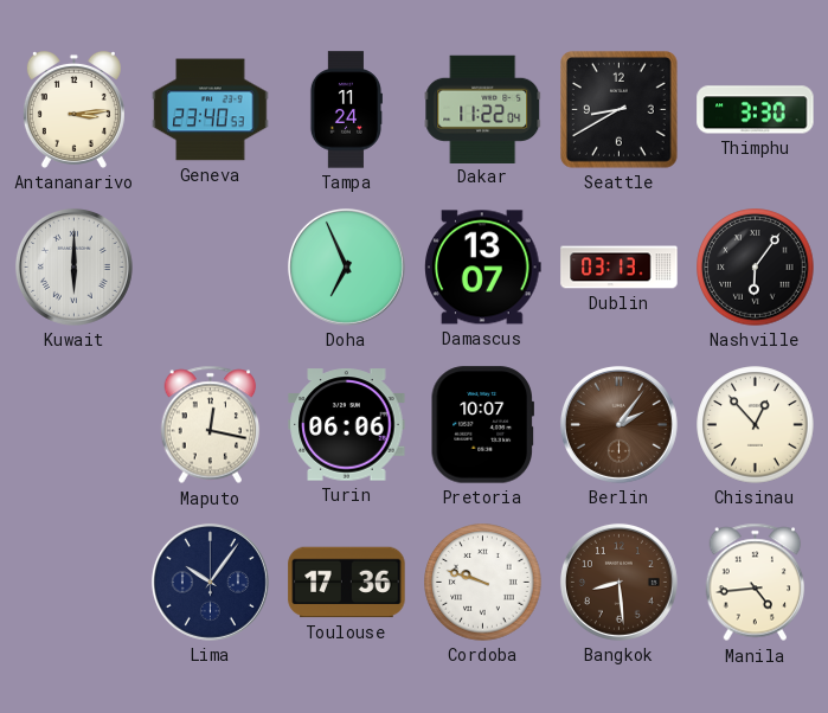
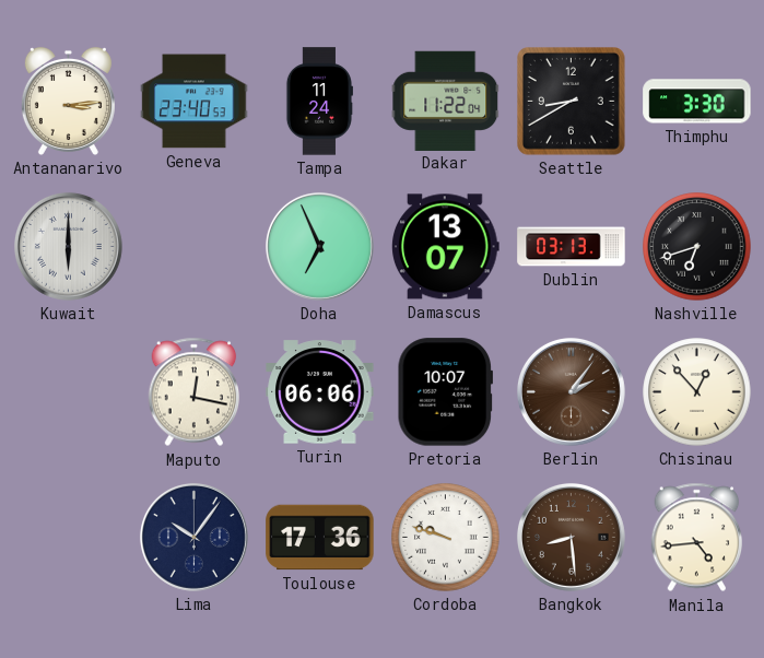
Nashville: 6:06 -> 6:42
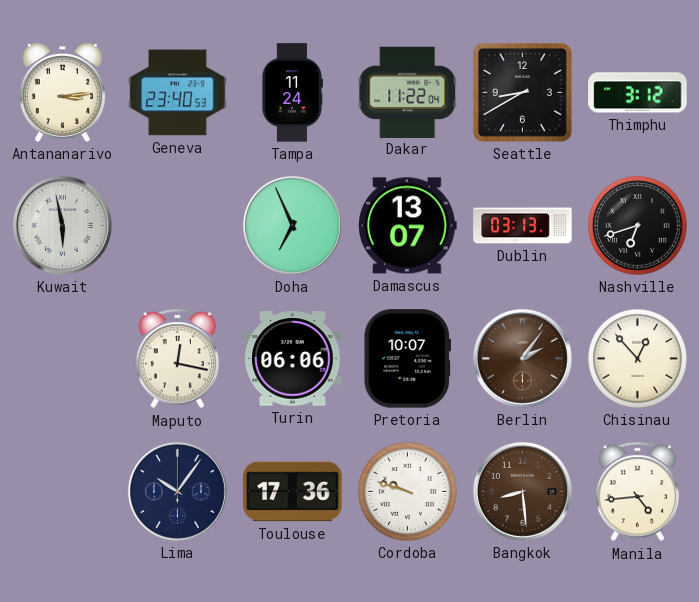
Thimphu: 3:30 -> 3:12
Kuwait: 6:00 -> 5:58
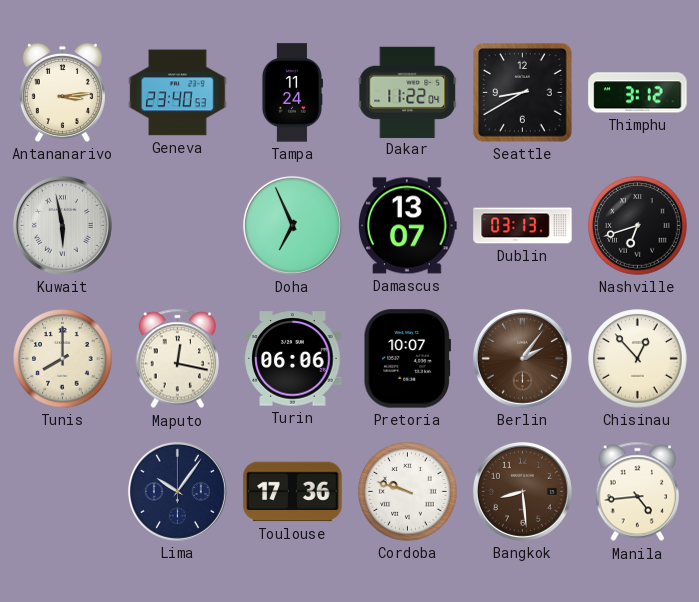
Tunis: none -> 8:00
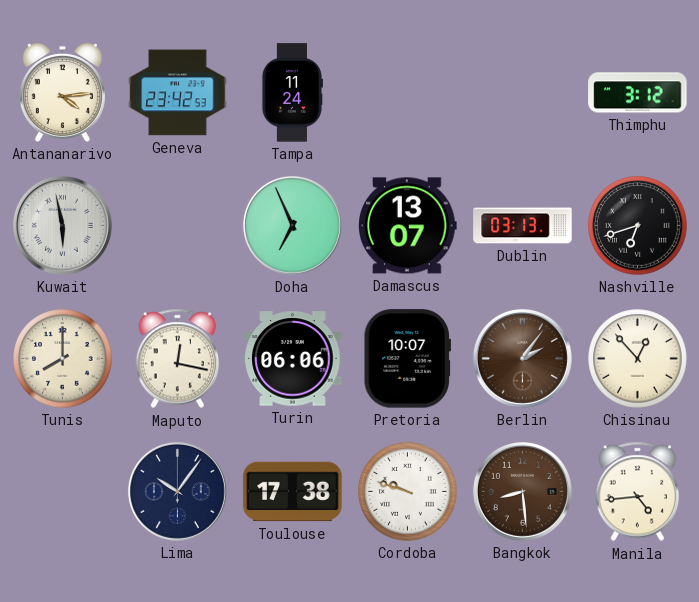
Antananarivo: 3:14 -> 4:14
Geneva: 23:40 -> 23:42
Dakar: 11:22 -> none
Seattle: 8:40 -> none
Toulouse: 17:36 -> 17:38
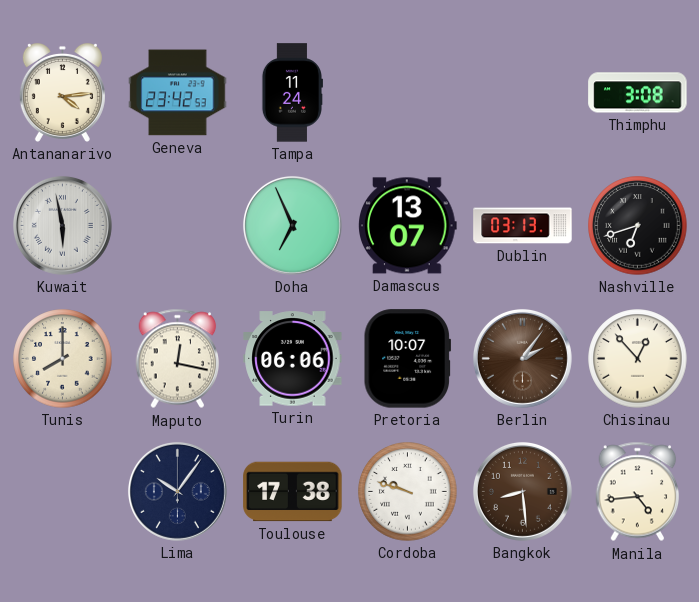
Thimphu: 3:12 -> 3:08
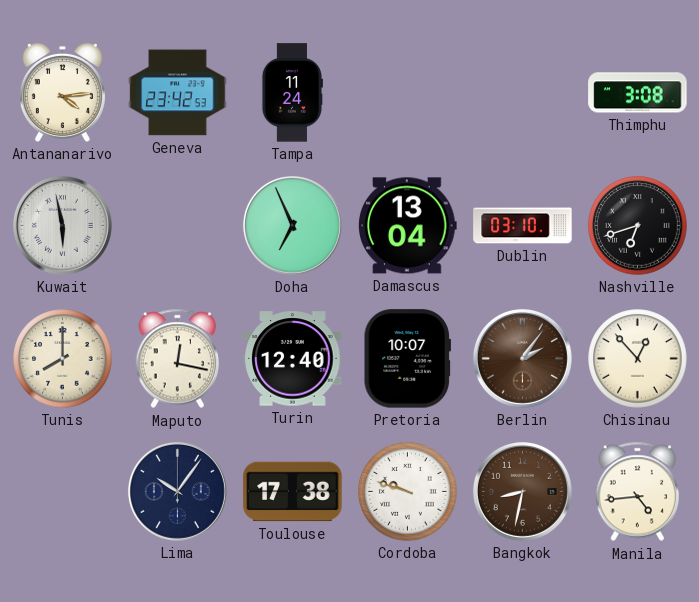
Damascus: 13:07 -> 13:04
Dublin: 03:13 -> 03:10
Turin: 06:06 -> 12:40
Bangkok: 8:29 -> 8:32
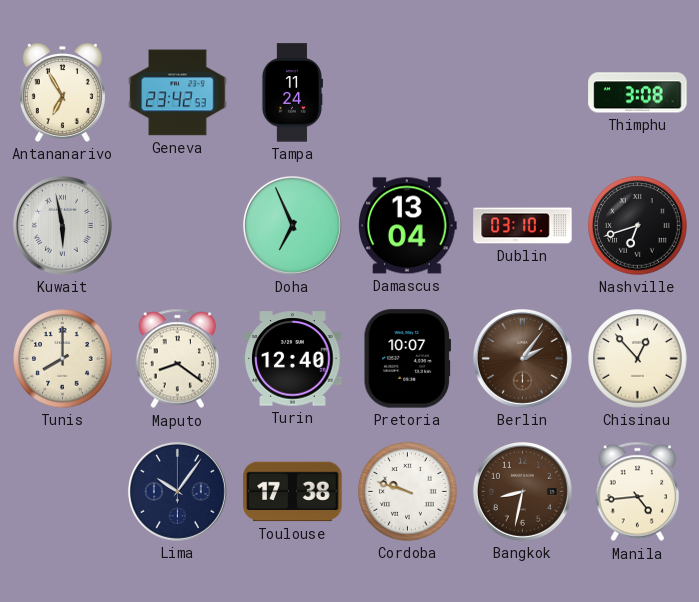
Antananarivo: 4:14 -> 6:55
Maputo: 12:17 -> 8:21
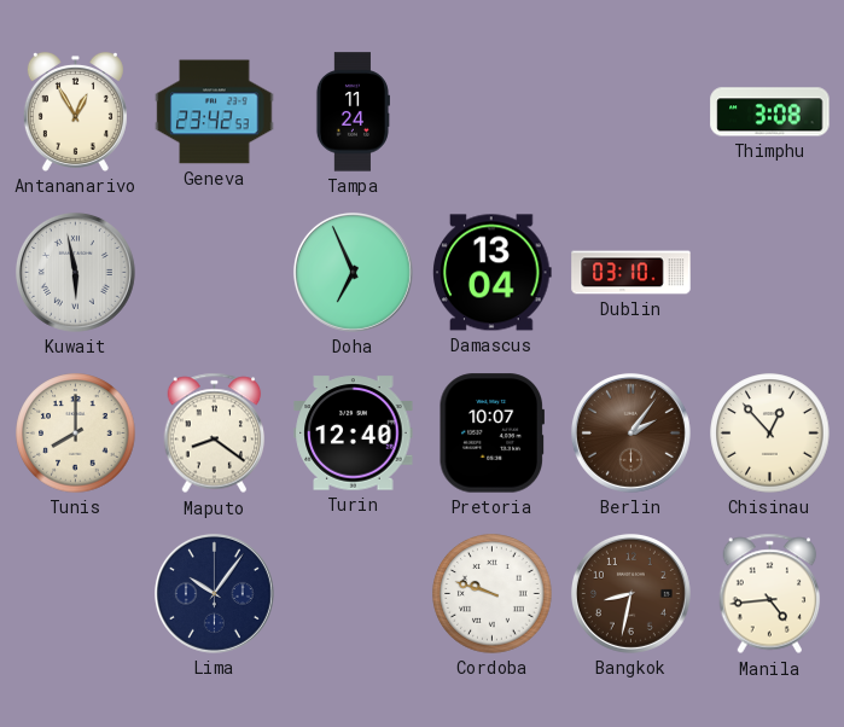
Antananarivo: 6:55 -> 12:55
Nashville: 6:42 -> none
Toulouse: 17:38 -> none
